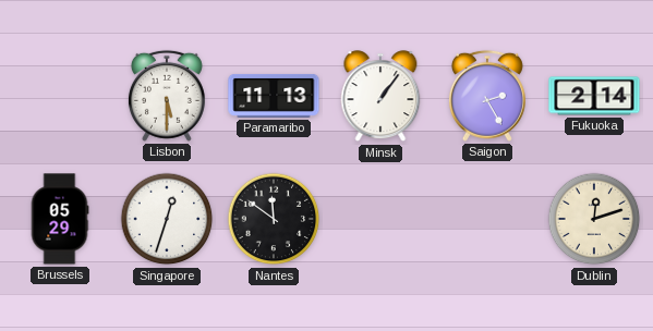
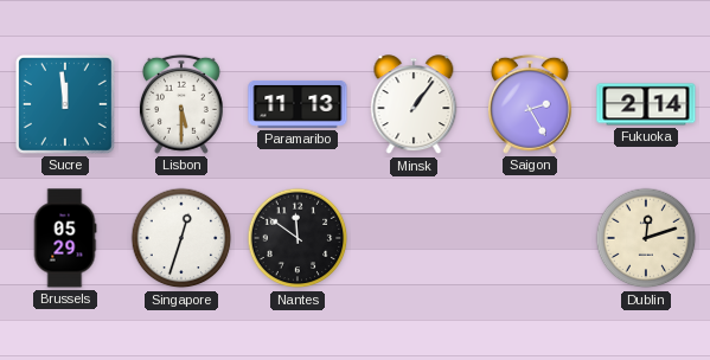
Sucre: none -> 11:59
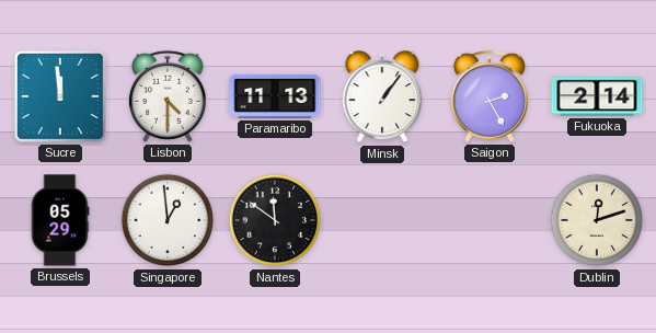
Lisbon: 5:30 -> 4:30
Singapore: 12:33 -> 12:59
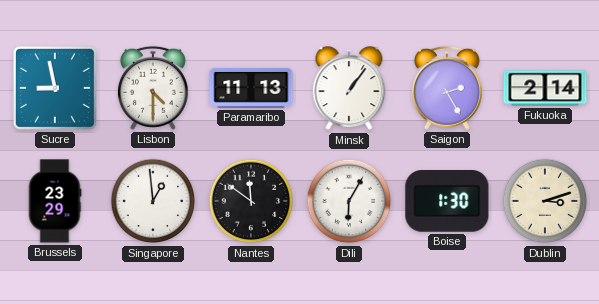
Sucre: 11:59 -> 8:58
Brussels: 05:29 -> 23:29
Dili: none -> 6:05
Boise: none -> 1:30
Dublin: 12:12 -> 3:12
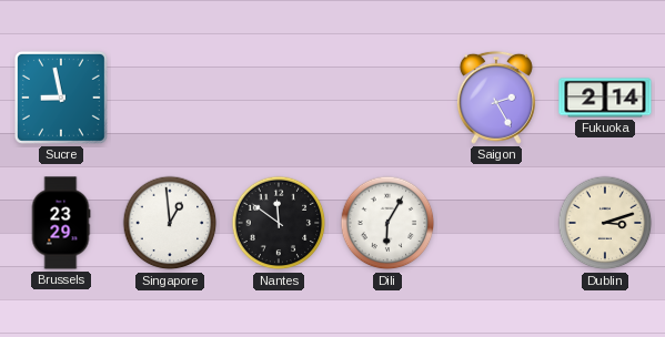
Lisbon: 4:30 -> none
Paramaribo: 11:13 -> none
Minsk: 1:06 -> none
Boise: 1:30 -> none
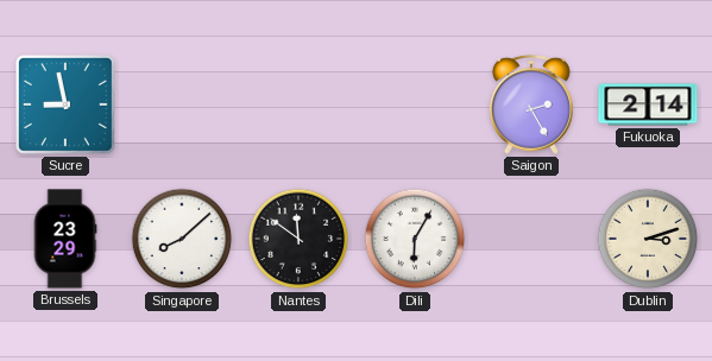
Singapore: 12:59 -> 8:08
